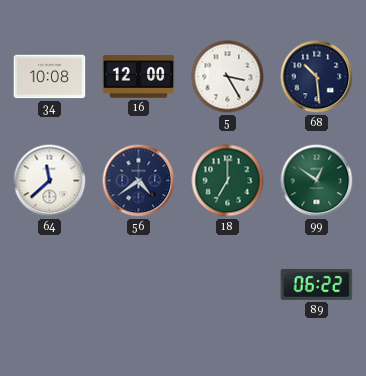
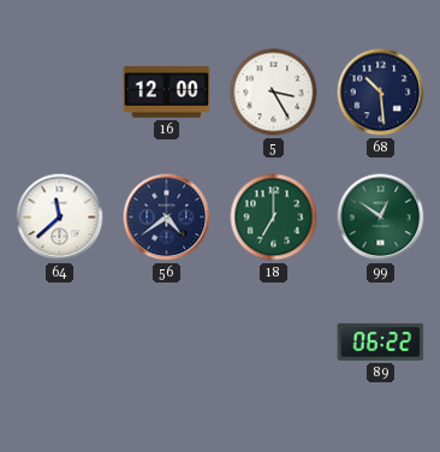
34: 10:08 -> none
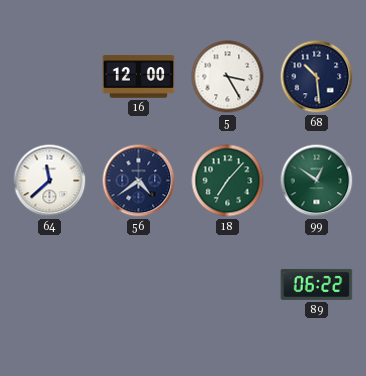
18: 7:00 -> 7:07
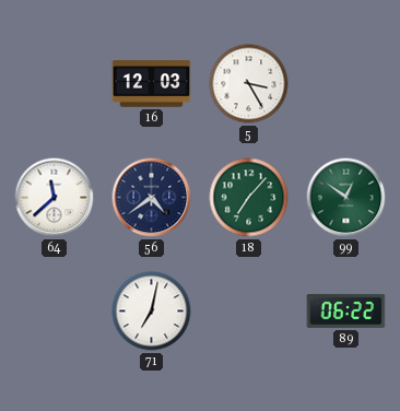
16: 12:00 -> 12:03
68: 10:29 -> none
71: none -> 7:02
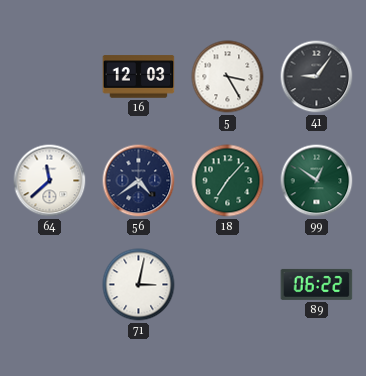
41: none -> 9:06
71: 7:02 -> 3:02
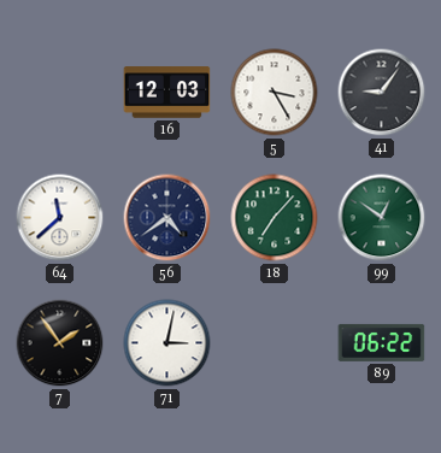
7: none -> 1:54
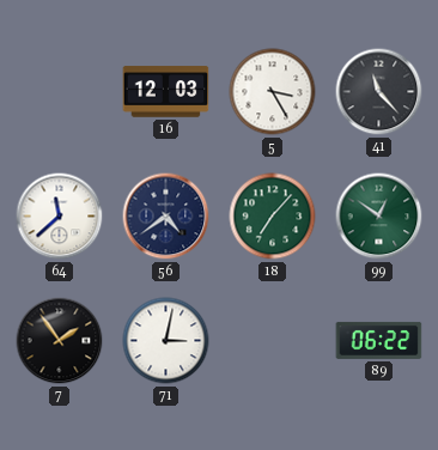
41: 9:06 -> 11:23
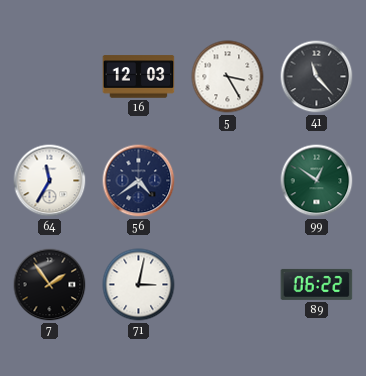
64: 11:38 -> 11:35
18: 7:07 -> none
